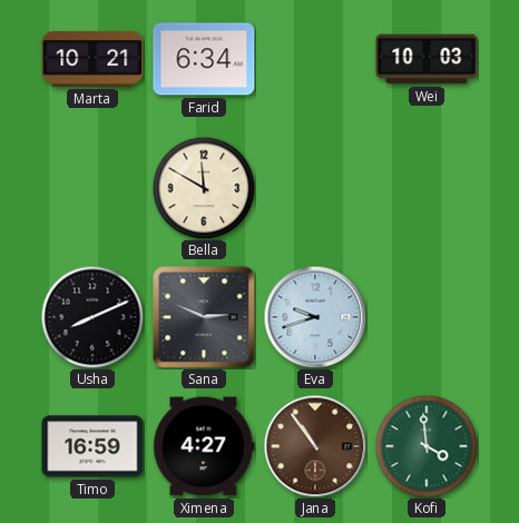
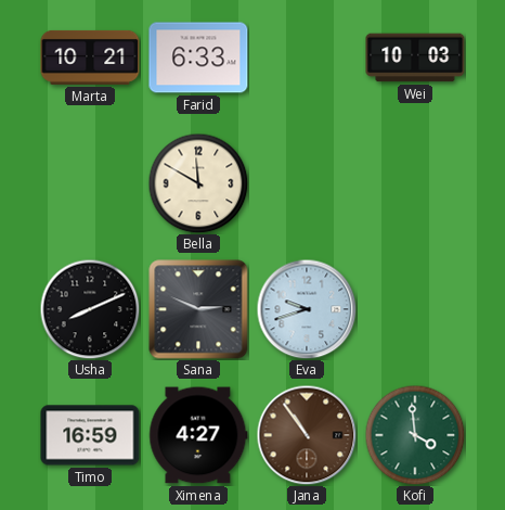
Farid: 6:34 -> 6:33
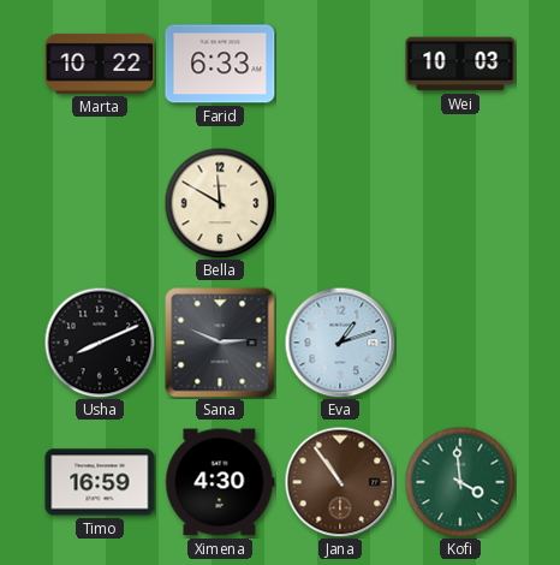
Marta: 10:21 -> 10:22
Eva: 9:42 -> 1:12
Ximena: 4:27 -> 4:30
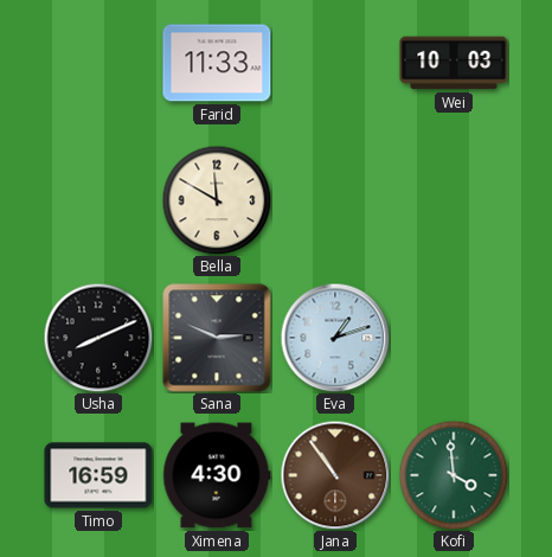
Marta: 10:22 -> none
Farid: 6:33 -> 11:33
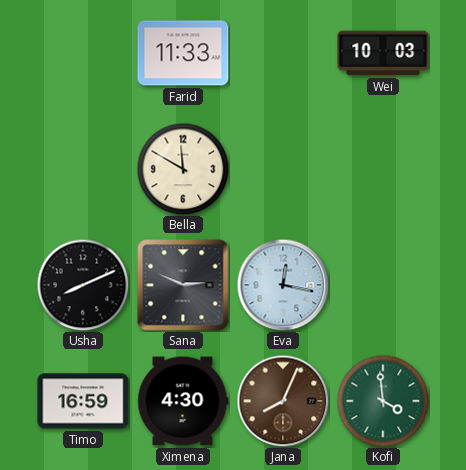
Eva: 1:12 -> 12:17
Jana: 10:54 -> 8:04
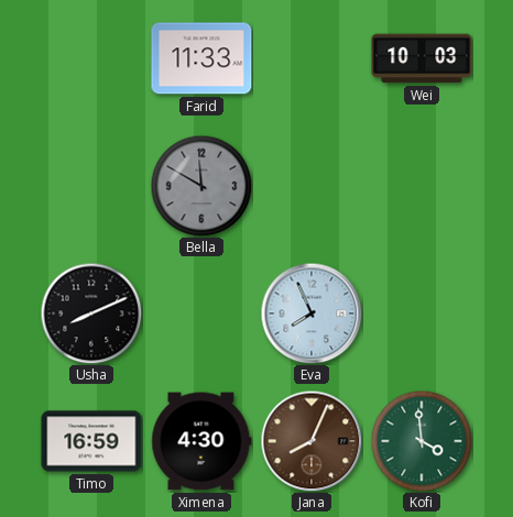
Bella dial: cream -> grey
Sana: 2:49 -> none
Eva: 12:17 -> 7:56
